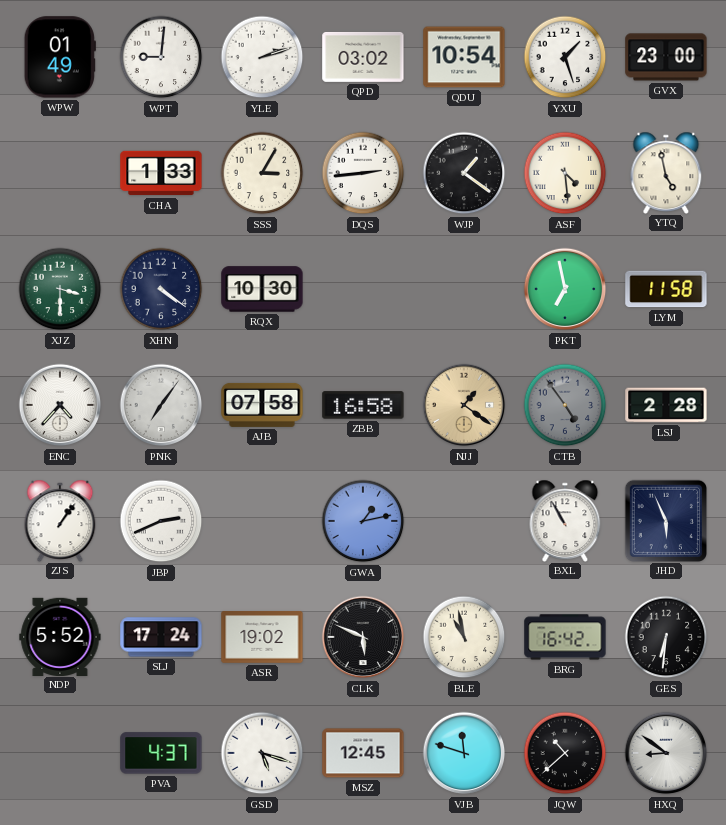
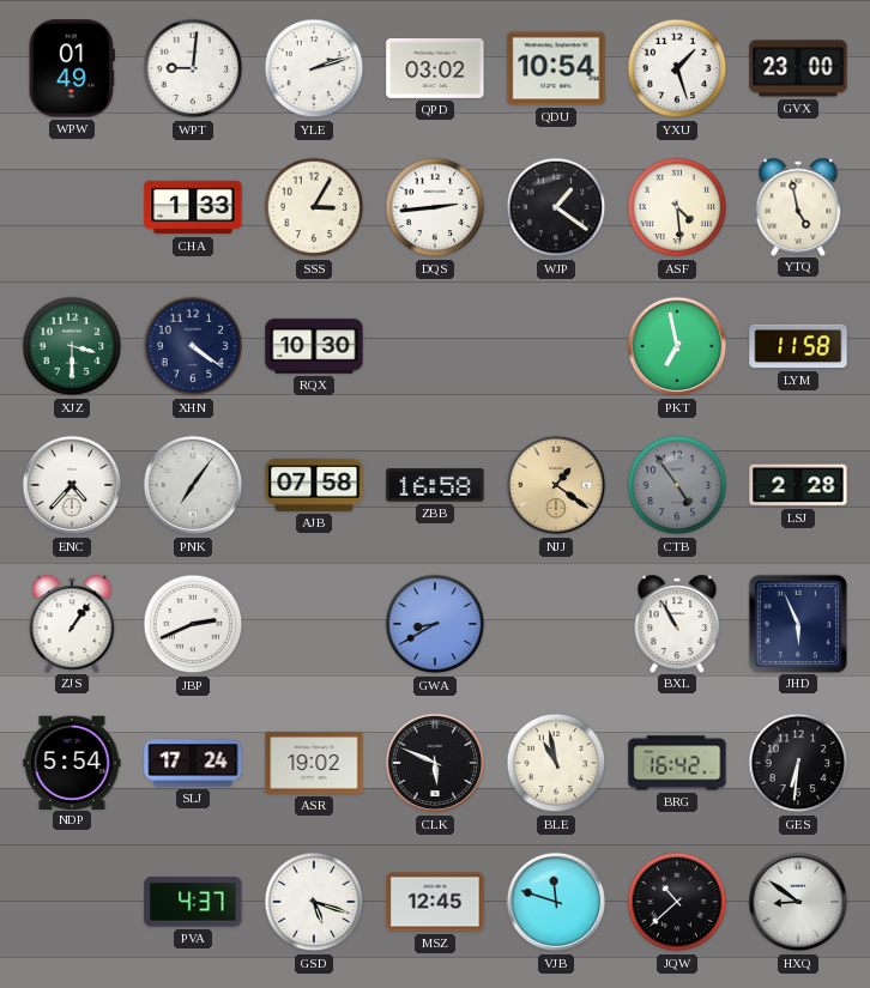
GWA: 1:13 -> 8:40
NDP: 5:52 -> 5:54
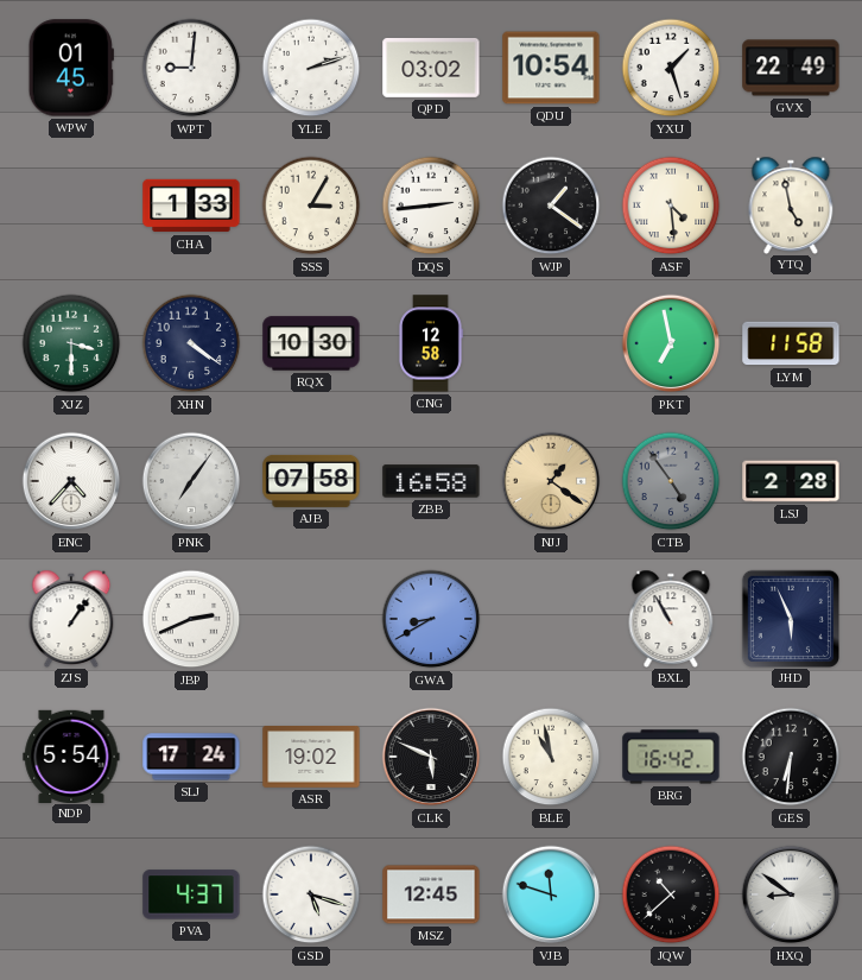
WPW: 01:49 -> 01:45
GVX: 23:00 -> 22:49
CNG: none -> 12:58
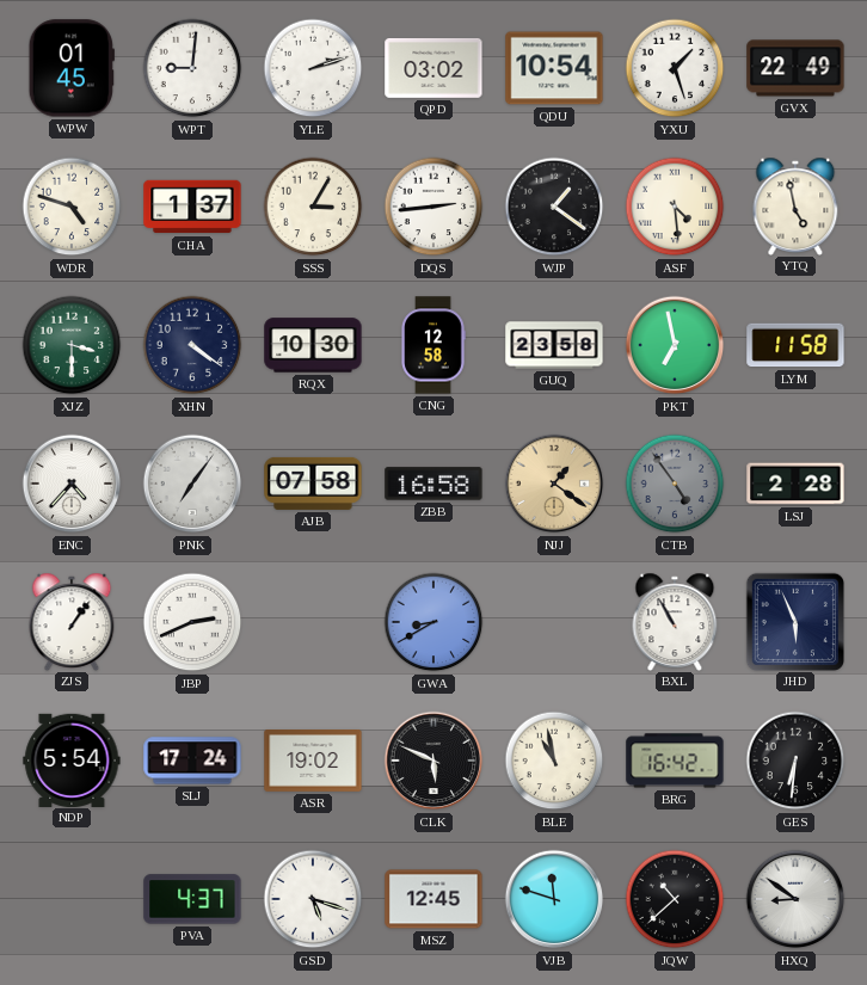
WDR: none -> 4:48
CHA: 1:33 -> 1:37
GUQ: none -> 23:58
